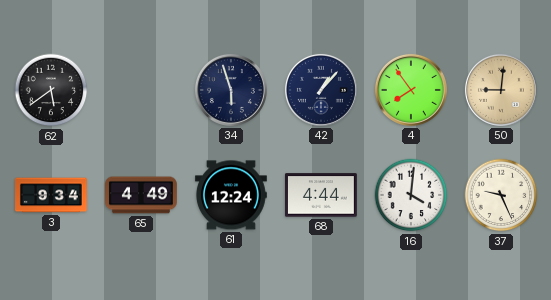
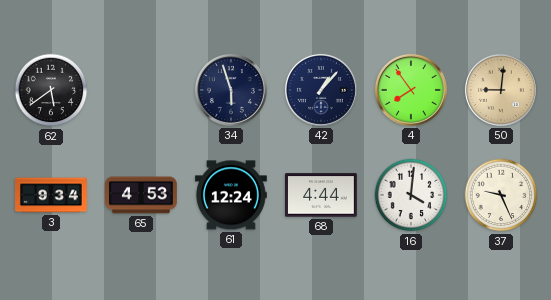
65: 4:49 -> 4:53
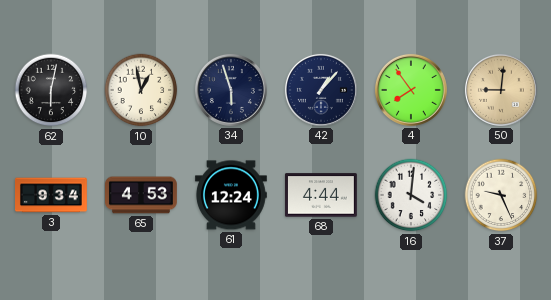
62: 5:39 -> 6:02
10: none -> 12:58
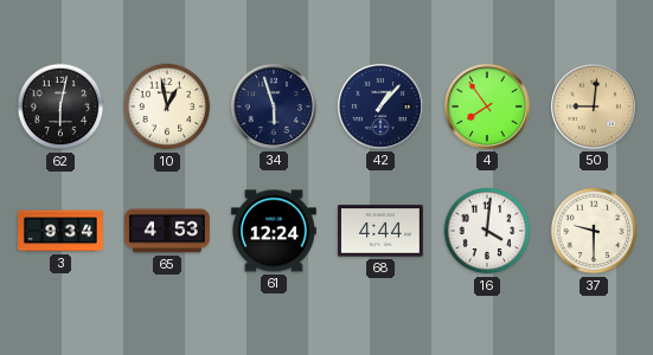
37: 9:26 -> 9:30
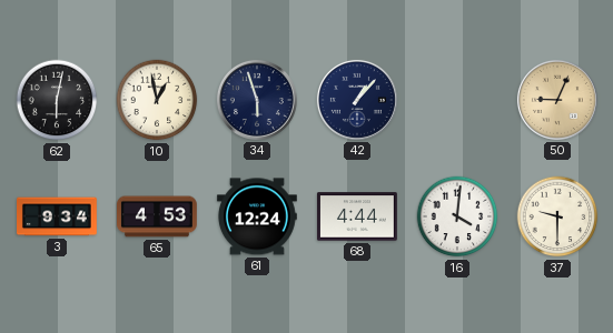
4: 7:54 -> none
50: 9:01 -> 9:04
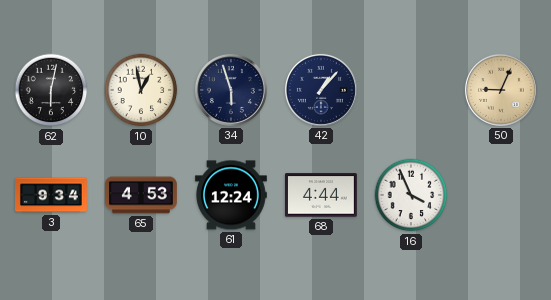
16: 4:01 -> 3:56
37: 9:30 -> none
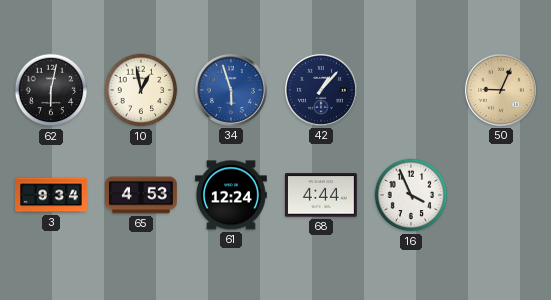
34 dial: navy -> blue
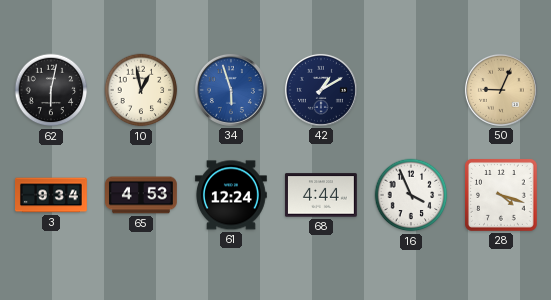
42: 1:07 -> 1:10
28: none -> 4:18
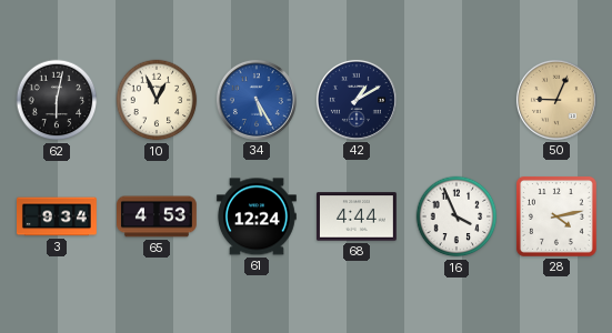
10: 12:58 -> 12:56
34: 5:57 -> 5:25
28: 4:18 -> 4:13
